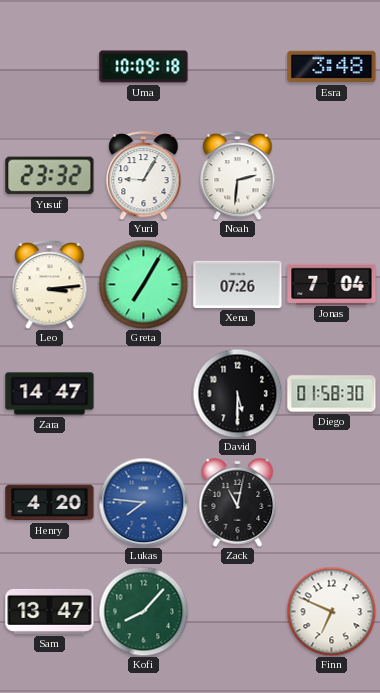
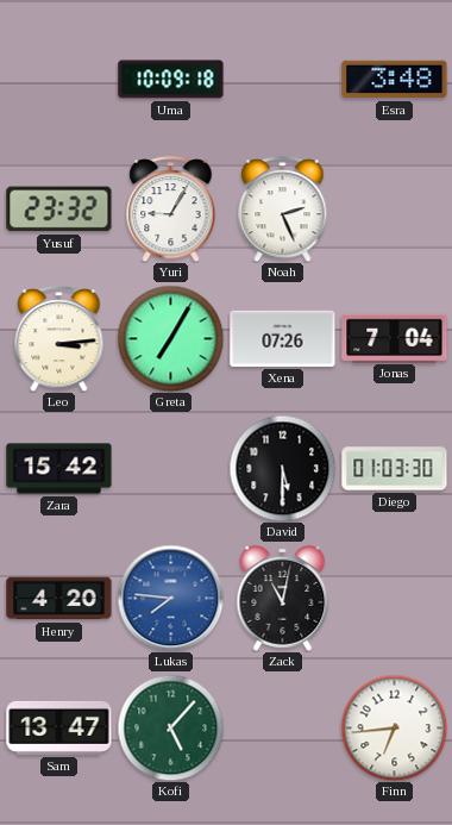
Noah: 2:31 -> 2:26
Zara: 14:47 -> 15:42
Diego: 01:58 -> 01:03
Kofi: 8:07 -> 5:07
Finn: 6:49 -> 6:44
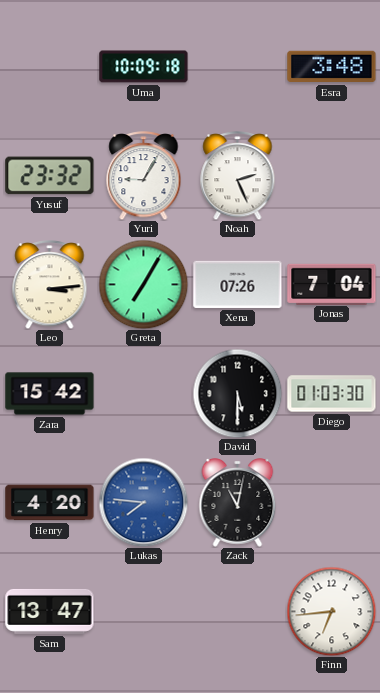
Kofi: 5:07 -> none
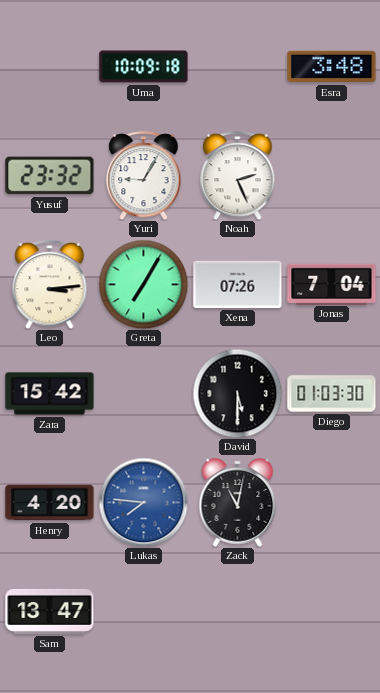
Finn: 6:44 -> none
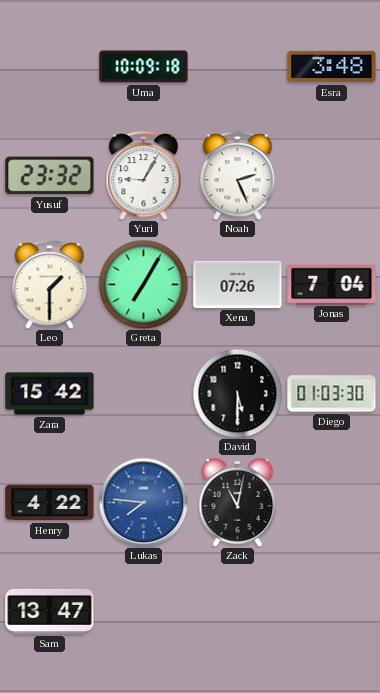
Leo: 3:14 -> 1:30
Henry: 4:20 -> 4:22
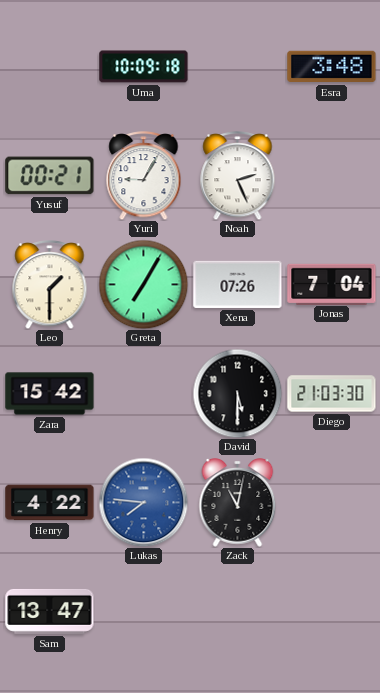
Yusuf: 23:32 -> 00:21
Diego: 01:03 -> 21:03
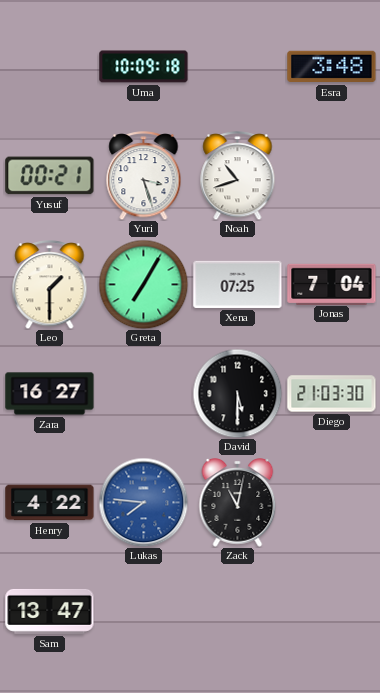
Yuri: 9:05 -> 3:27
Noah: 2:26 -> 10:42
Xena: 07:26 -> 07:25
Zara: 15:42 -> 16:27
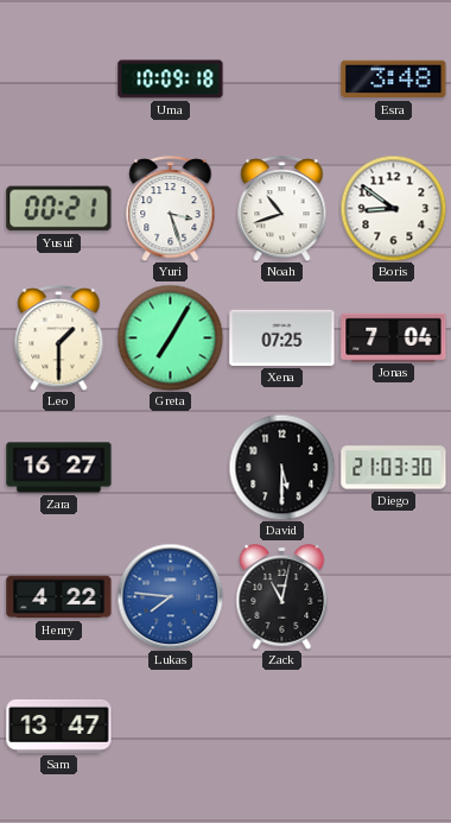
Boris: none -> 8:51
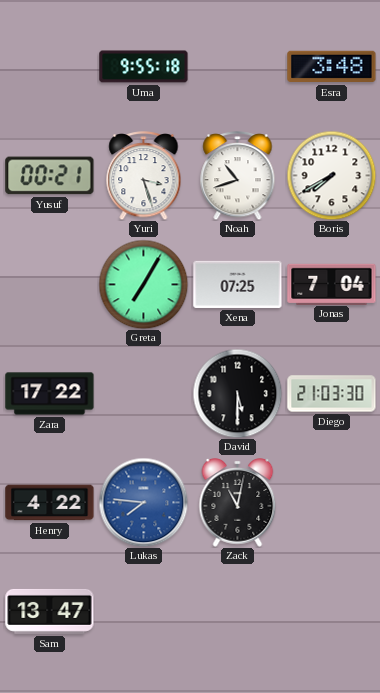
Uma: 10:09 -> 9:55
Boris: 8:51 -> 7:40
Leo: 1:30 -> none
Zara: 16:27 -> 17:22
